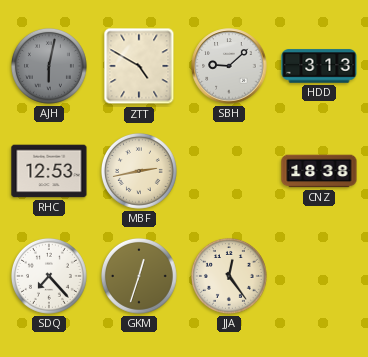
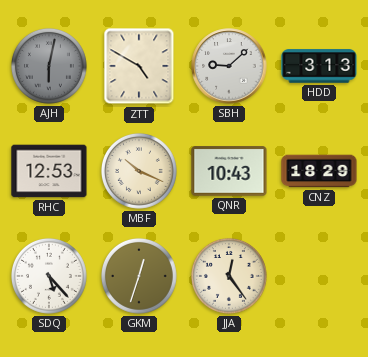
MBF: 2:43 -> 10:19
QNR: none -> 10:43
CNZ: 18:38 -> 18:29
SDQ: 7:23 -> 5:23
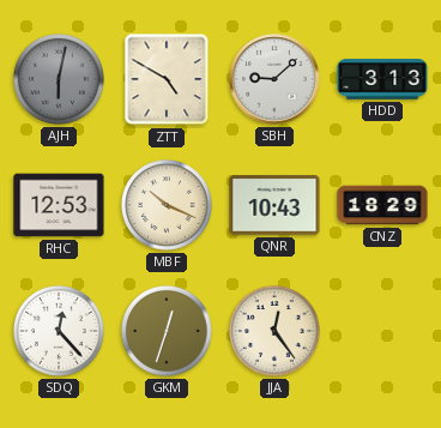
SDQ: 5:23 -> 12:23
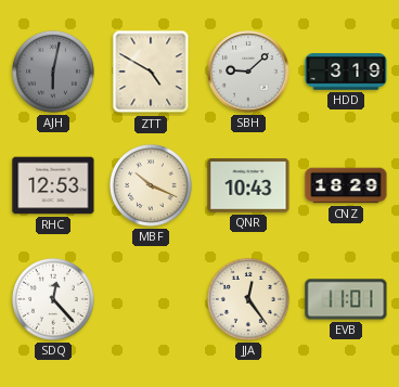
HDD: 3:13 -> 3:19
GKM: 12:33 -> none
EVB: none -> 11:01
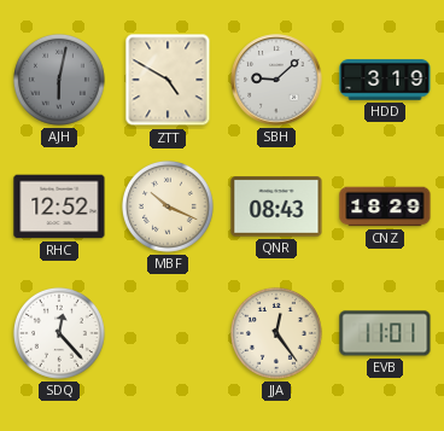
RHC: 12:53 -> 12:52
QNR: 10:43 -> 08:43
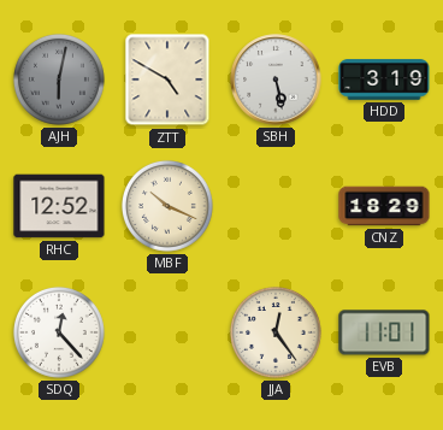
SBH: 9:08 -> 5:28
QNR: 08:43 -> none
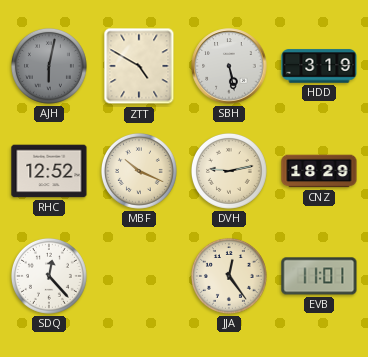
DVH: none -> 9:13
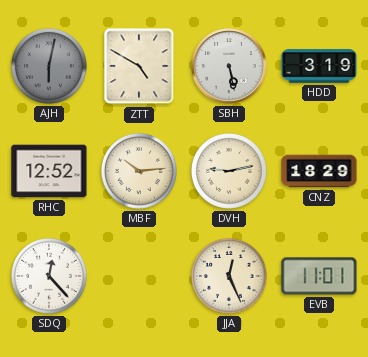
MBF: 10:19 -> 10:14
JJA: 12:24 -> 12:26
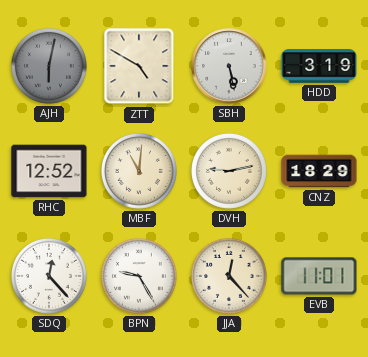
MBF: 10:14 -> 11:01
BPN: none -> 9:25
JJA: 12:26 -> 12:23
